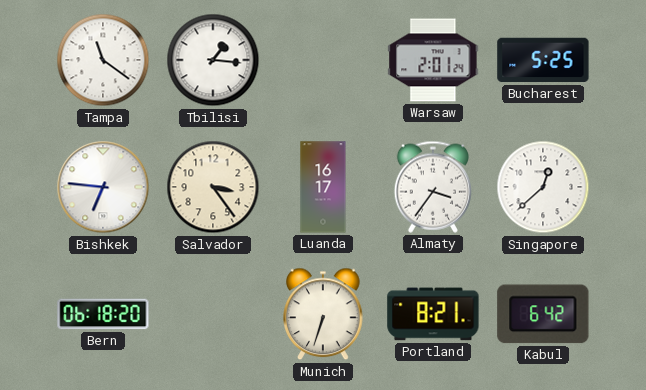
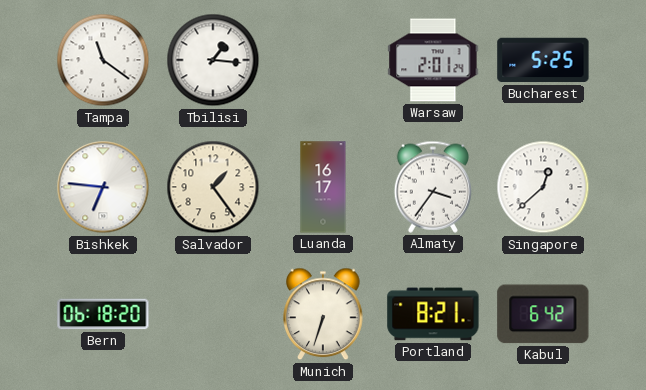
Salvador: 3:24 -> 1:24
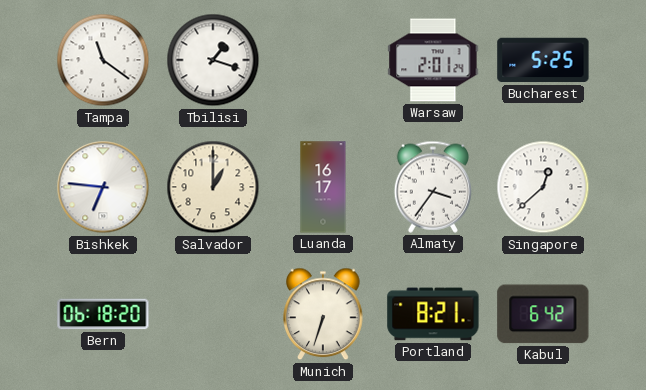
Tbilisi: 1:16 -> 1:18
Salvador: 1:24 -> 1:00
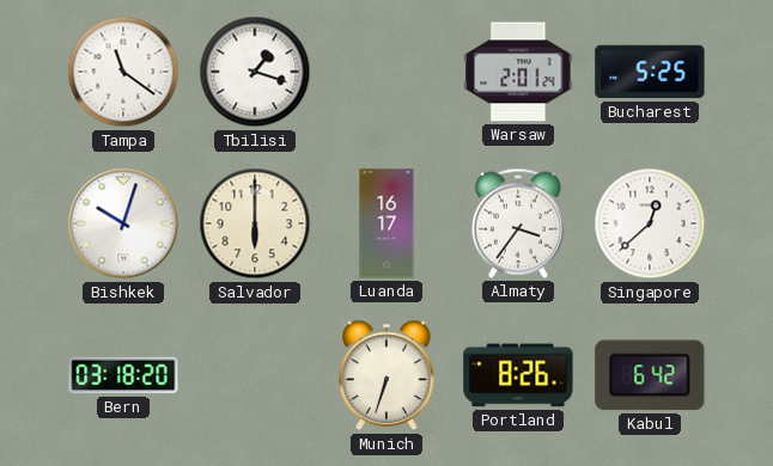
Bishkek: 6:46 -> 10:03
Salvador: 1:00 -> 6:00
Bern: 06:18 -> 03:18
Portland: 8:21 -> 8:26
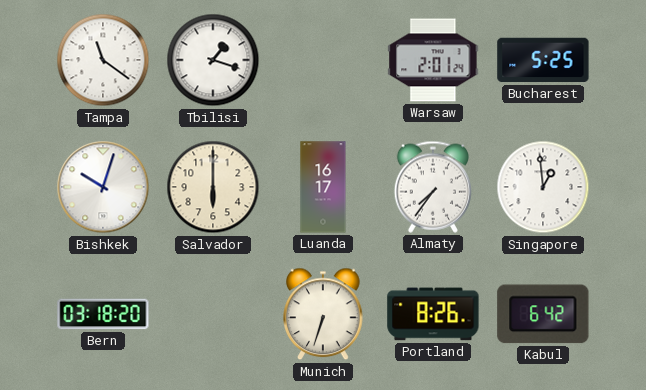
Almaty: 3:36 -> 7:36
Singapore: 12:38 -> 12:59
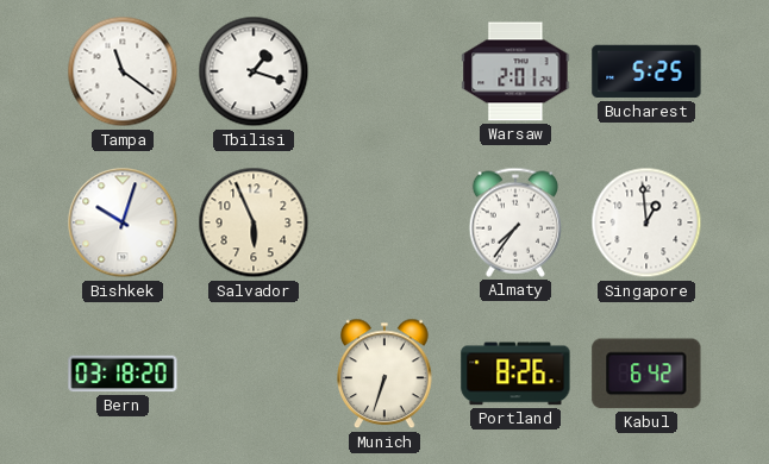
Salvador: 6:00 -> 5:56
Luanda: 16:17 -> none
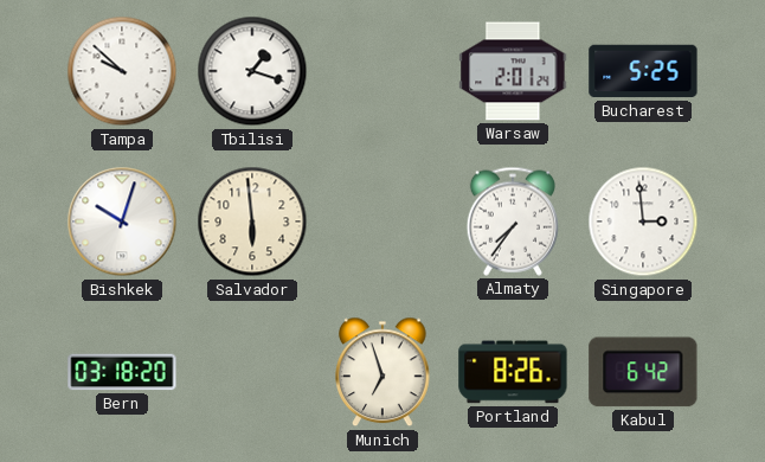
Tampa: 11:21 -> 9:52
Salvador: 5:56 -> 5:59
Singapore: 12:59 -> 2:59
Munich: 6:33 -> 6:57
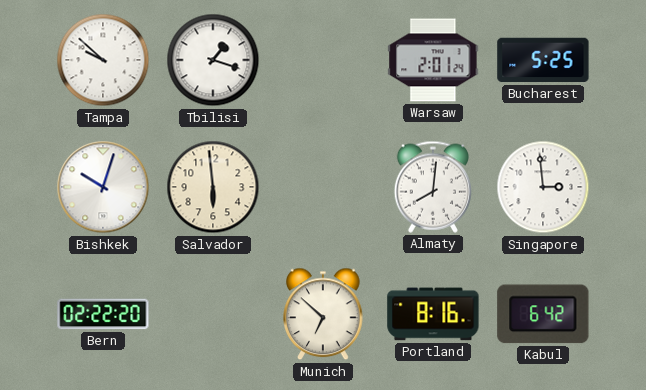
Almaty: 7:36 -> 8:01
Bern: 03:18 -> 02:22
Munich: 6:57 -> 6:52
Portland: 8:26 -> 8:16
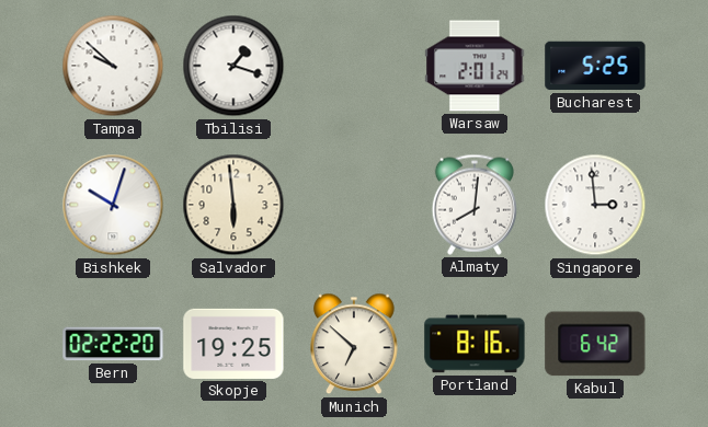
Skopje: none -> 19:25
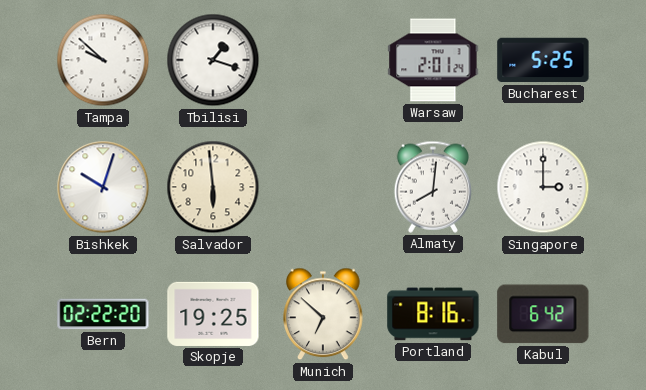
Singapore: 2:59 -> 3:00
